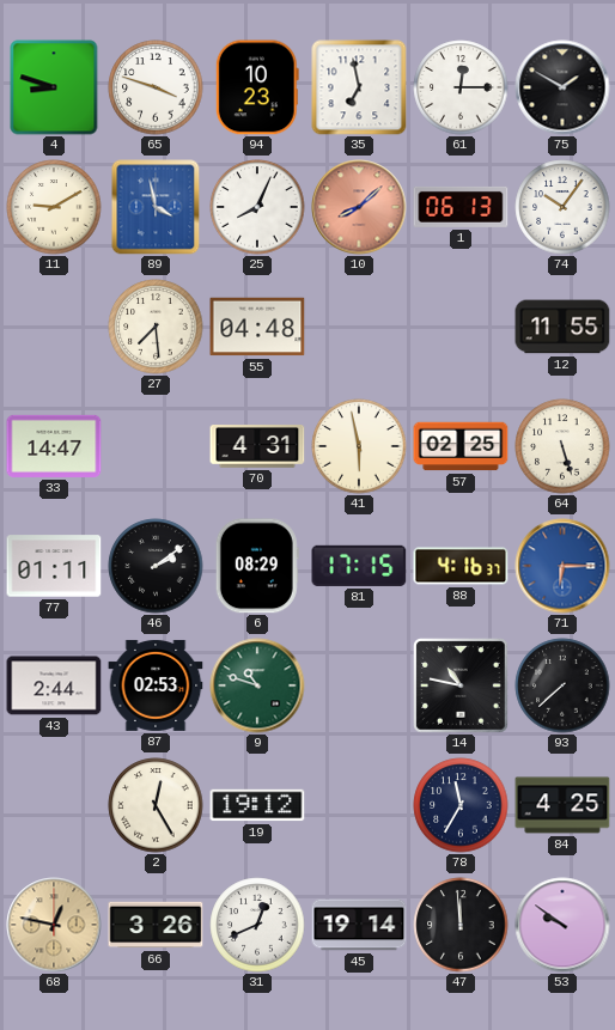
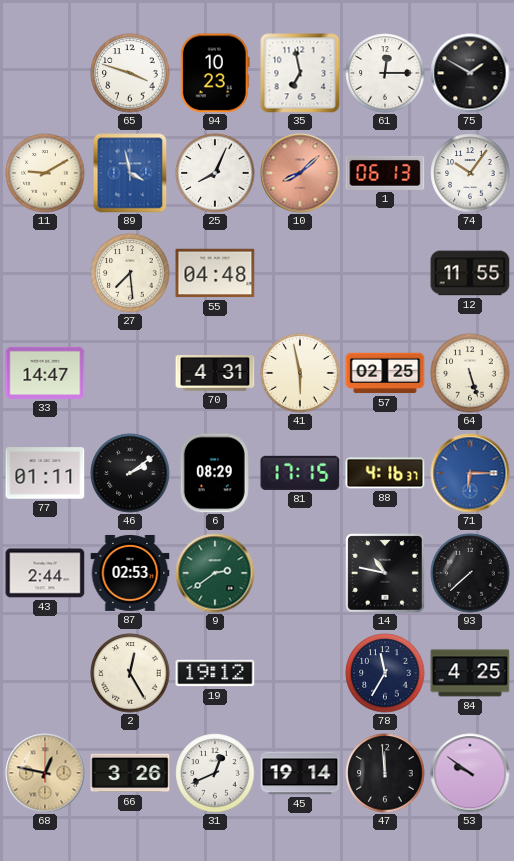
4: 8:48 -> none
9: 10:48 -> 2:39
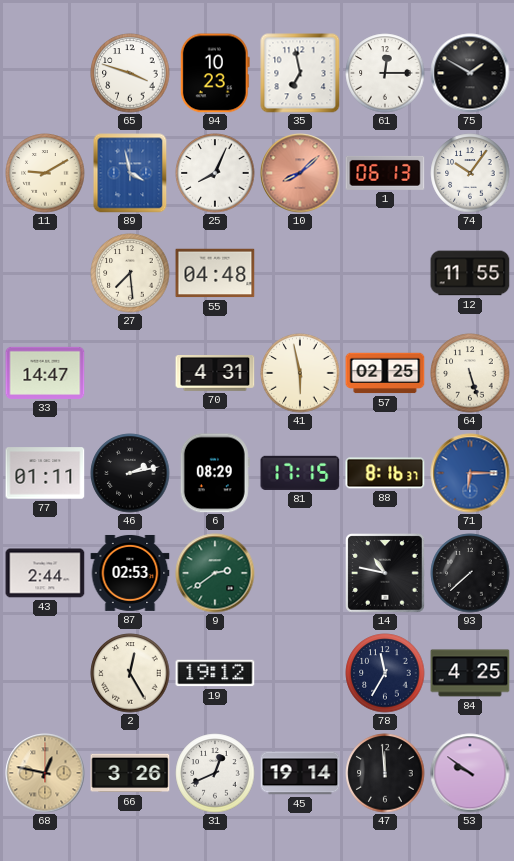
46: 2:09 -> 2:13
88: 4:16 -> 8:16
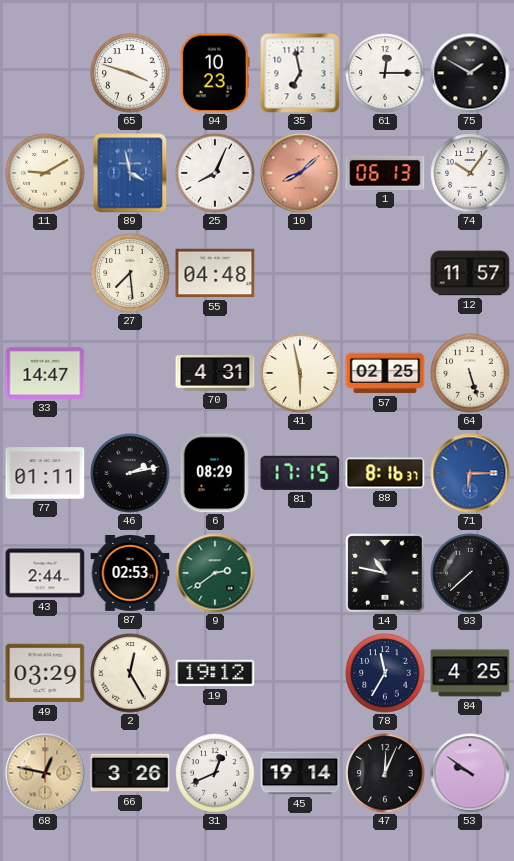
12: 11:55 -> 11:57
49: none -> 03:29
47: 11:59 -> 12:04
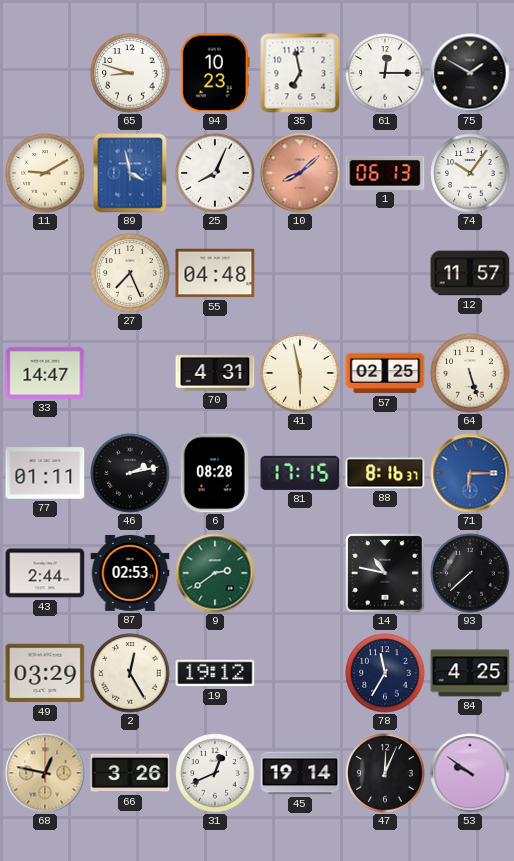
65: 3:48 -> 8:48
27: 7:29 -> 7:26
6: 08:29 -> 08:28
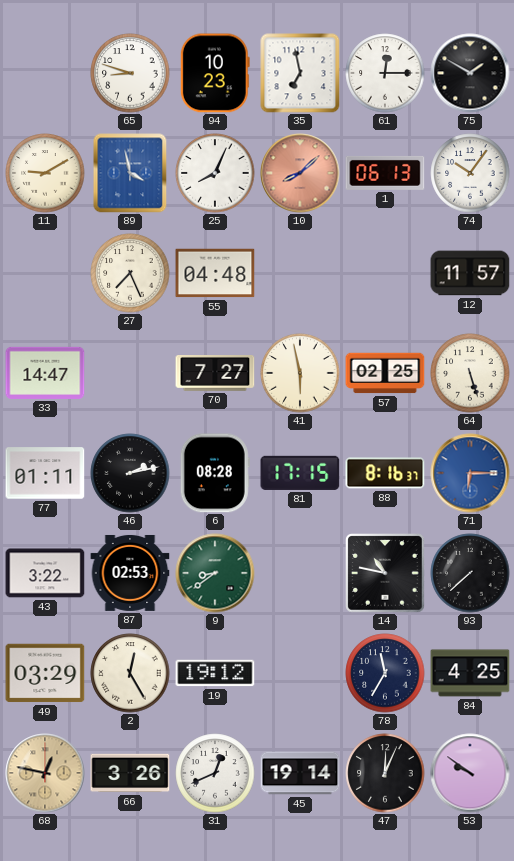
70: 4:31 -> 7:27
43: 2:44 -> 3:22
9: 2:39 -> 8:39
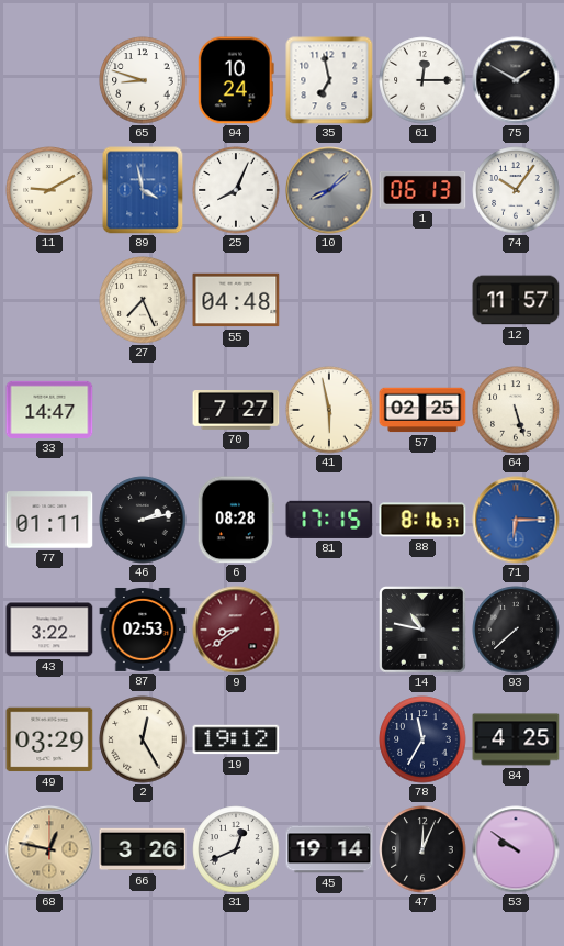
94: 10:23 -> 10:24
10 dial: salmon -> grey
9 dial: green -> burgundy
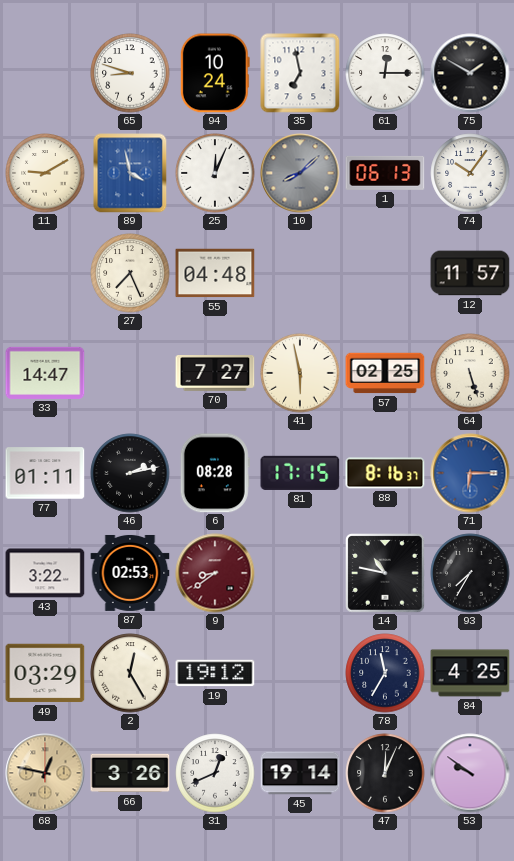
25: 8:04 -> 12:04
93: 7:38 -> 7:35
